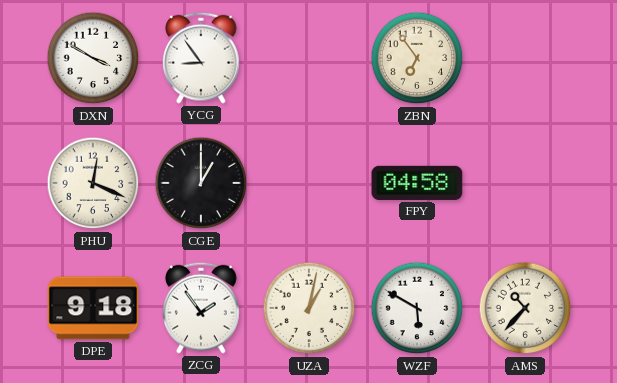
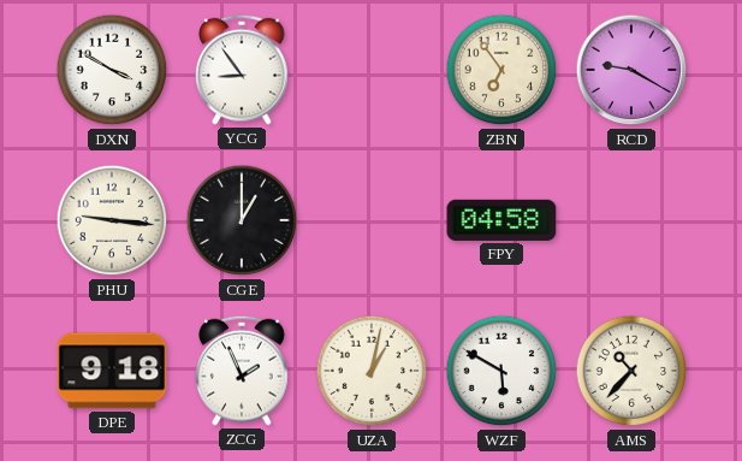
RCD: none -> 9:20
PHU: 12:19 -> 9:16
ZCG: 1:54 -> 1:56
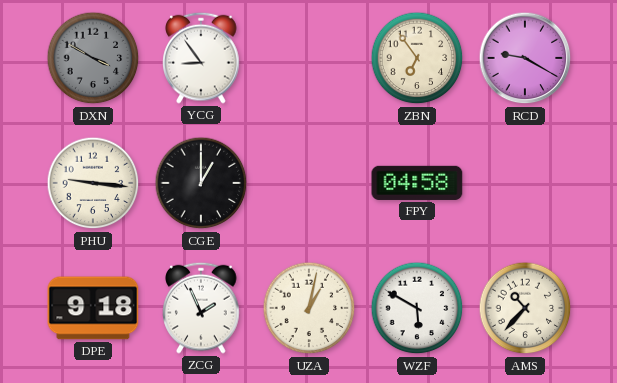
DXN dial: white -> grey
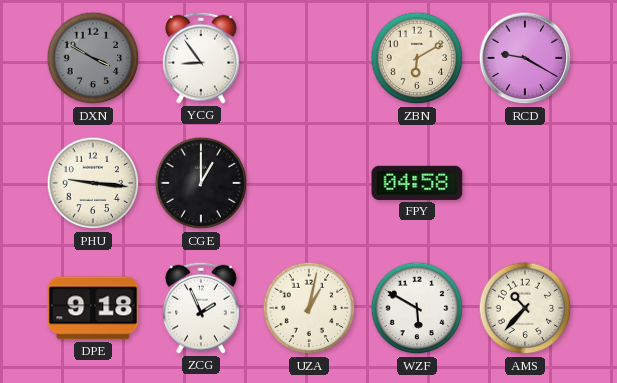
ZBN: 6:54 -> 6:10
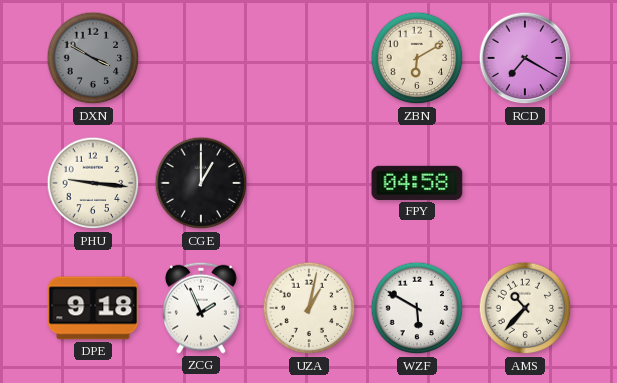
YCG: 8:54 -> none
RCD: 9:20 -> 7:20
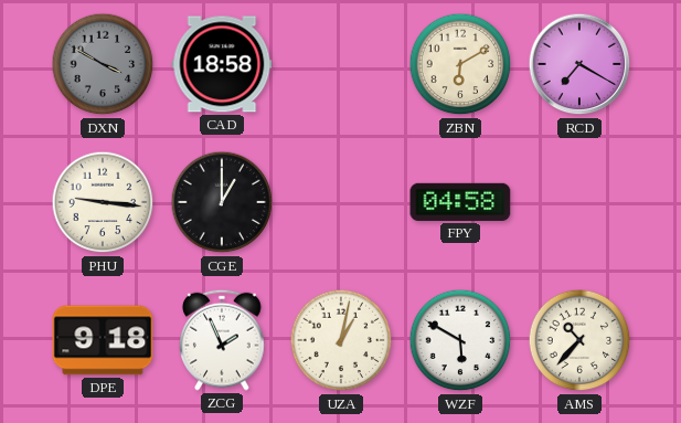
CAD: none -> 18:58
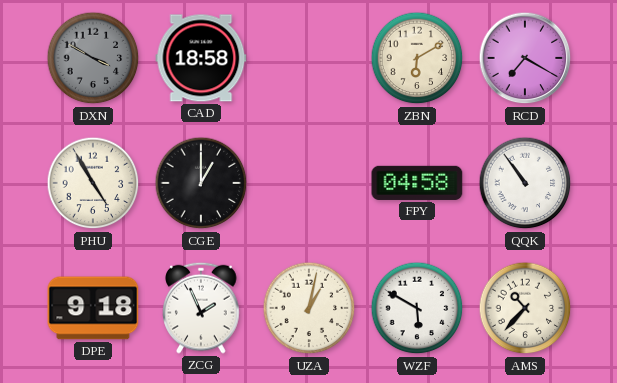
PHU: 9:16 -> 4:55
QQK: none -> 10:54
